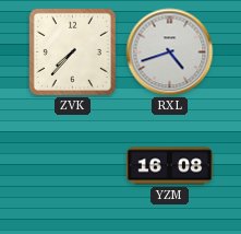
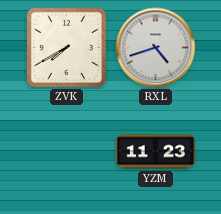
ZVK: 7:37 -> 7:40
YZM: 16:08 -> 11:23
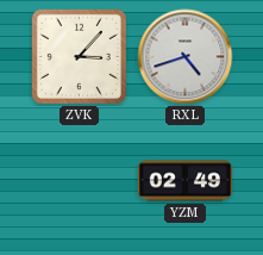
ZVK: 7:40 -> 3:07
YZM: 11:23 -> 02:49
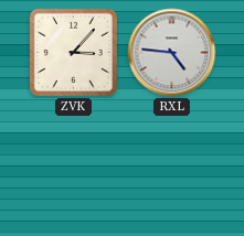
RXL: 4:42 -> 4:46
YZM: 02:49 -> none
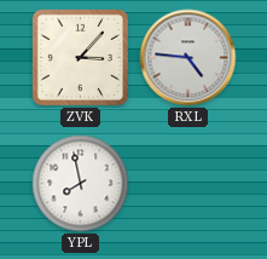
YPL: none -> 7:58
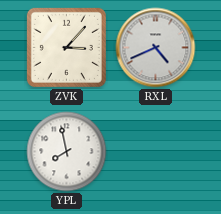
RXL: 4:46 -> 4:41
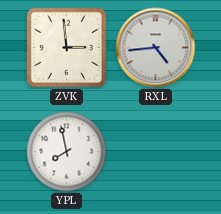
ZVK: 3:07 -> 2:59
RXL: 4:41 -> 4:44
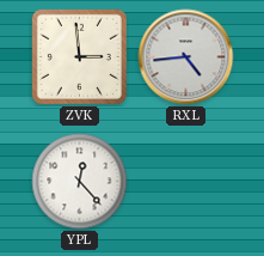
YPL: 7:58 -> 12:23
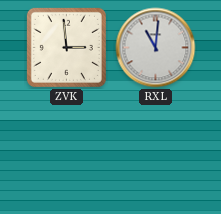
RXL: 4:44 -> 11:01
YPL: 12:23 -> none
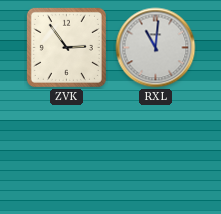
ZVK: 2:59 -> 2:54
